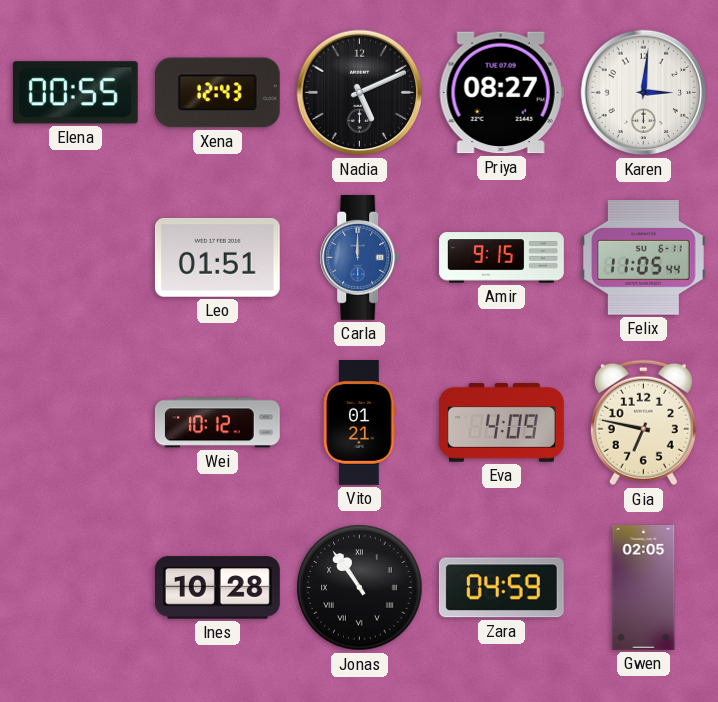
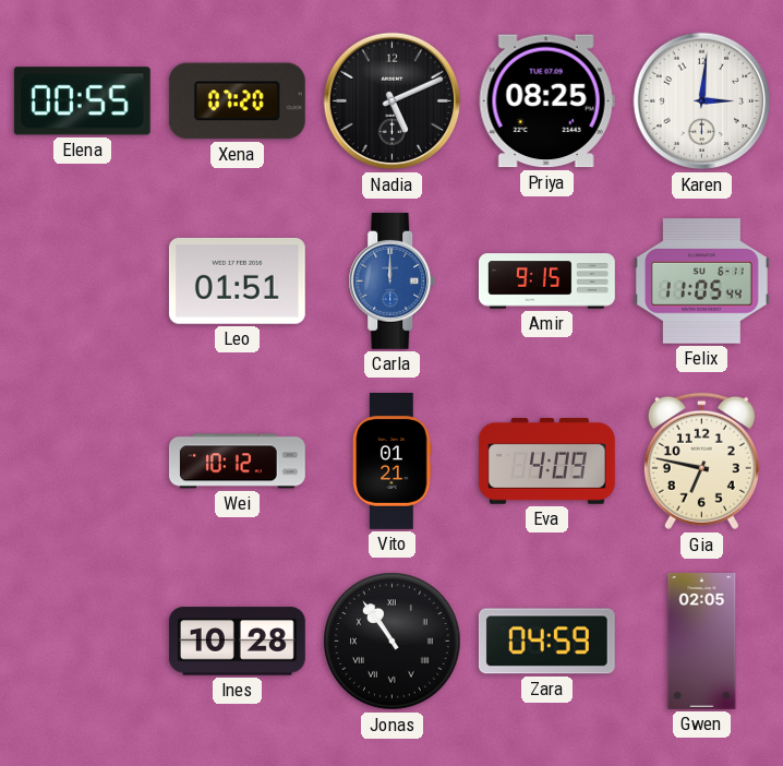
Xena: 12:43 -> 07:20
Priya: 08:27 -> 08:25
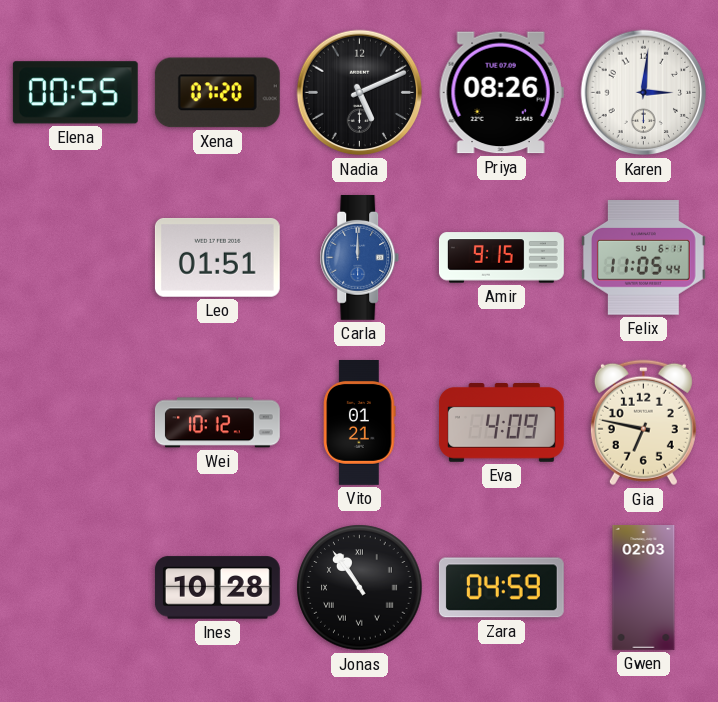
Priya: 08:25 -> 08:26
Gwen: 02:05 -> 02:03
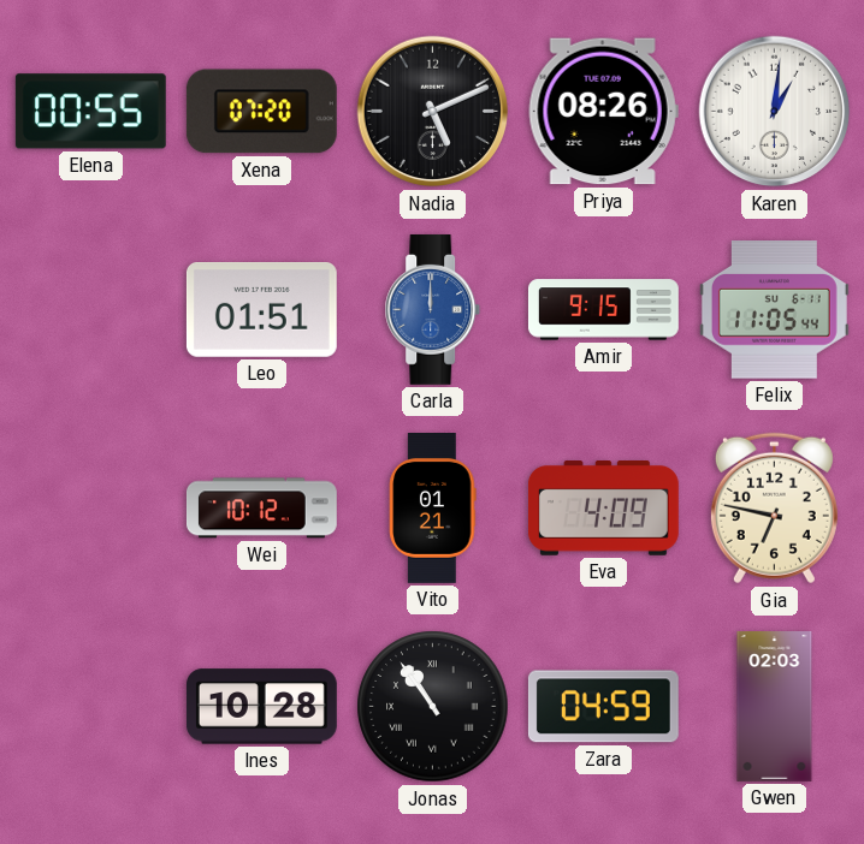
Karen: 3:01 -> 1:01
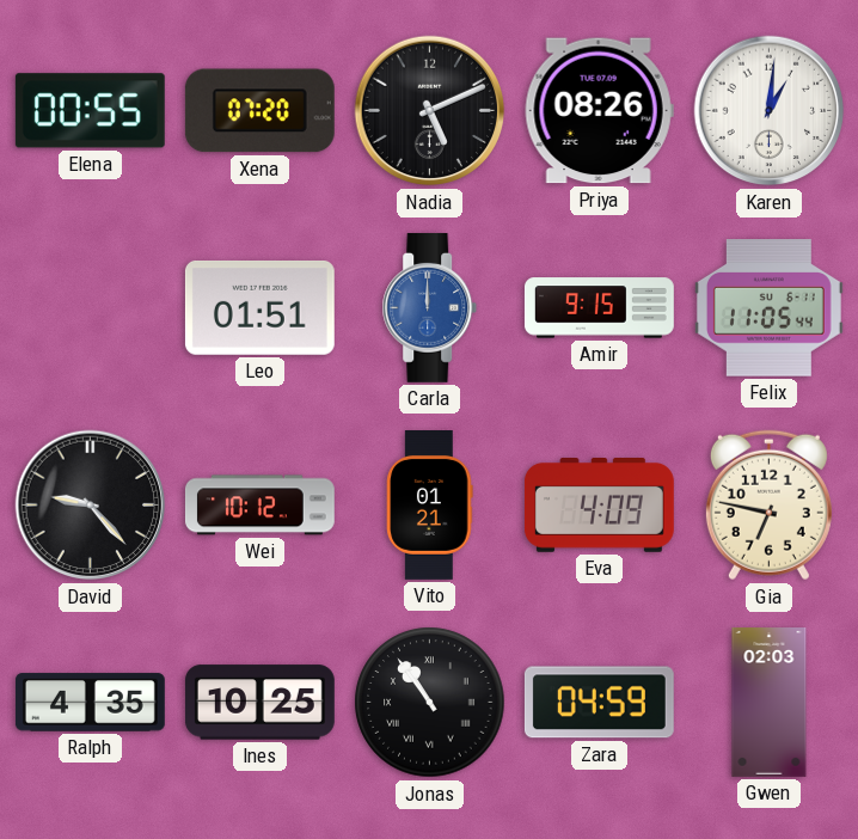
David: none -> 9:23
Ralph: none -> 4:35
Ines: 10:28 -> 10:25
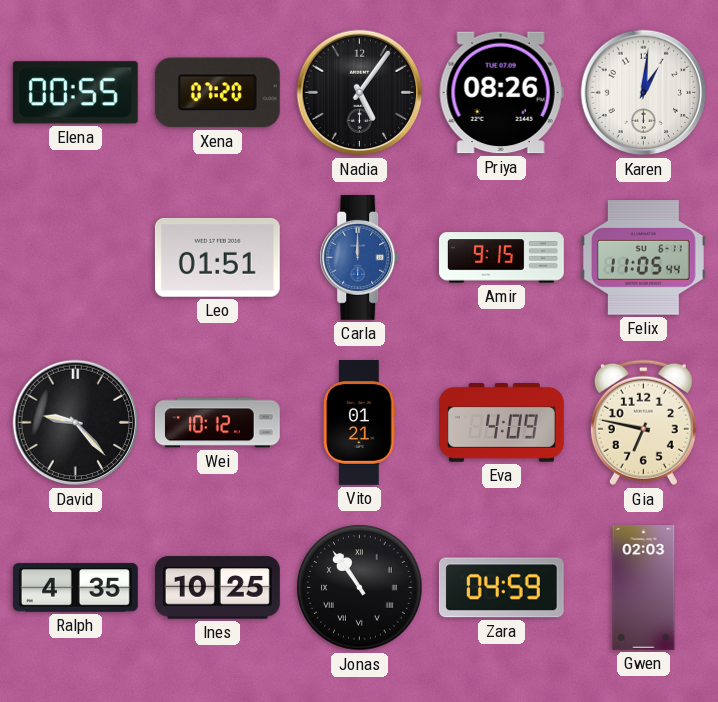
Nadia: 5:11 -> 5:06
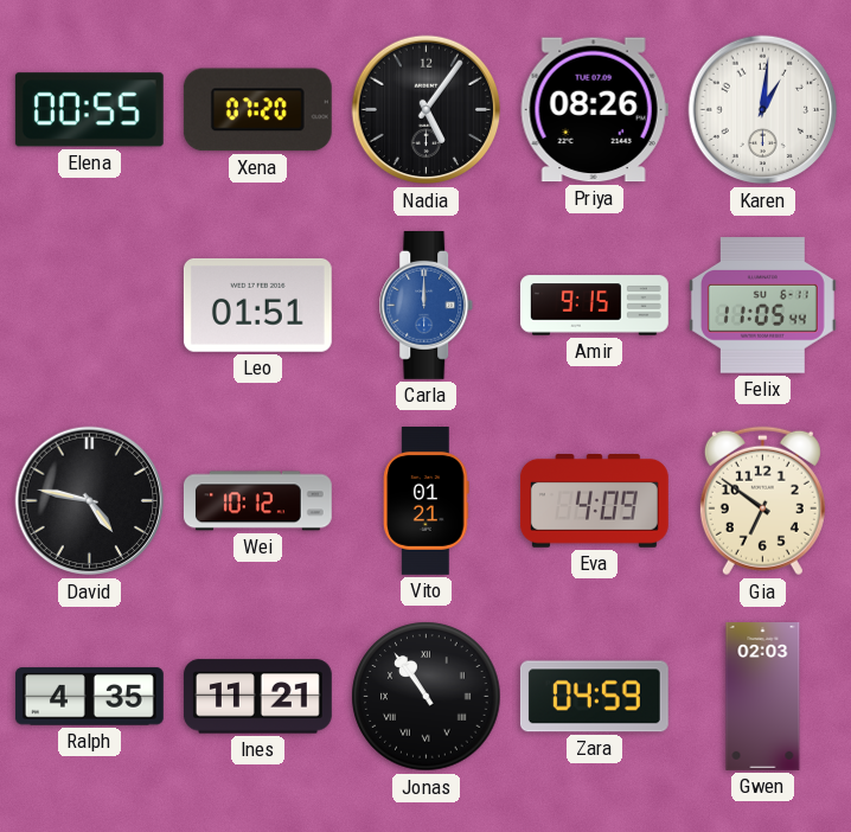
David: 9:23 -> 4:47
Gia: 6:47 -> 6:51
Ines: 10:25 -> 11:21
